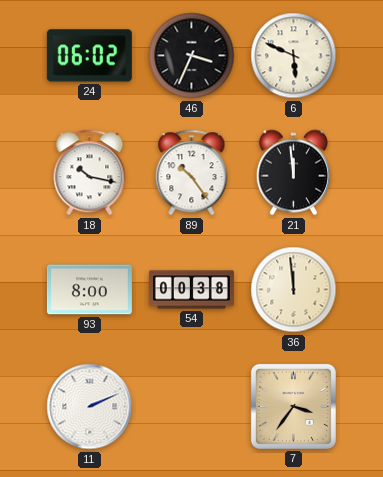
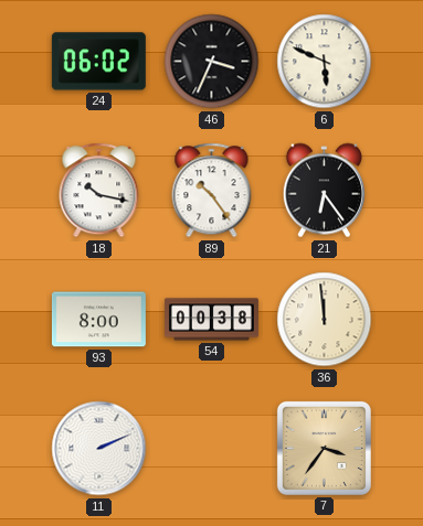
21: 11:59 -> 6:24
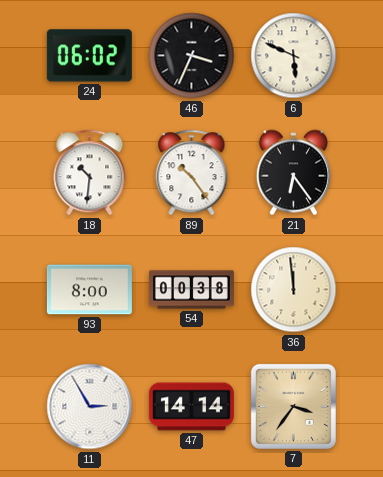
18: 10:17 -> 10:31
11: 2:11 -> 2:55
47: none -> 14:14
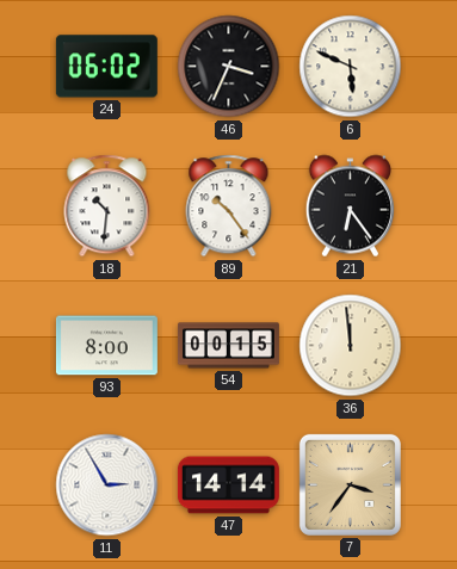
54: 00:38 -> 00:15
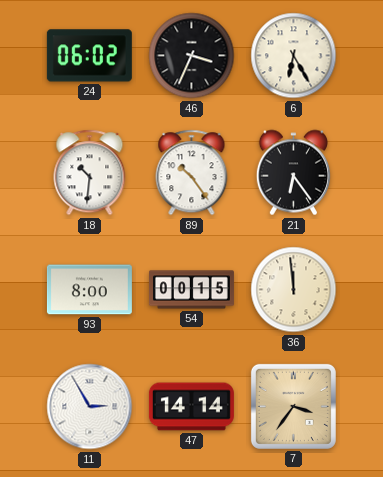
6: 5:49 -> 6:25
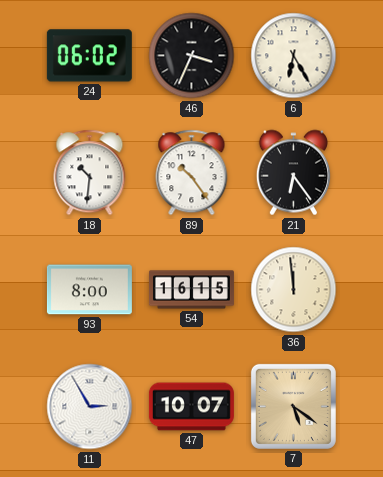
54: 00:15 -> 16:15
47: 14:14 -> 10:07
7: 3:36 -> 5:21
